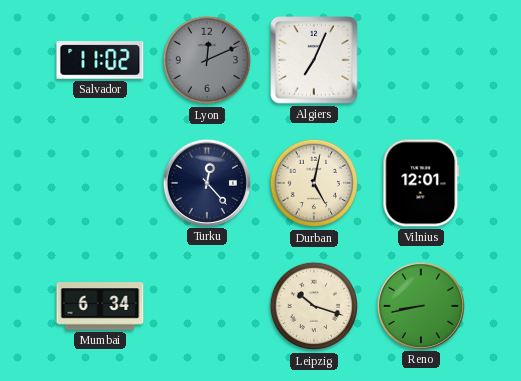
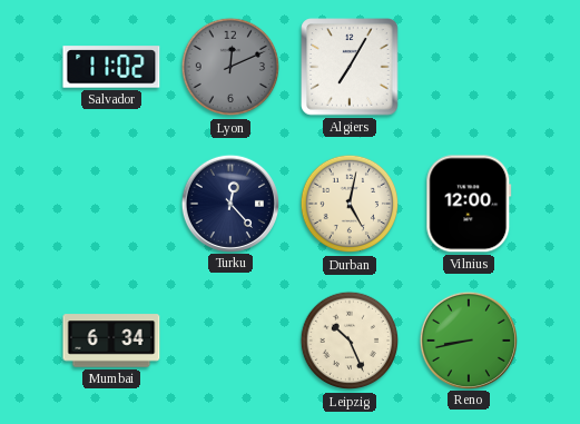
Algiers: 7:04 -> 7:05
Vilnius: 12:01 -> 12:00
Leipzig: 10:18 -> 10:26
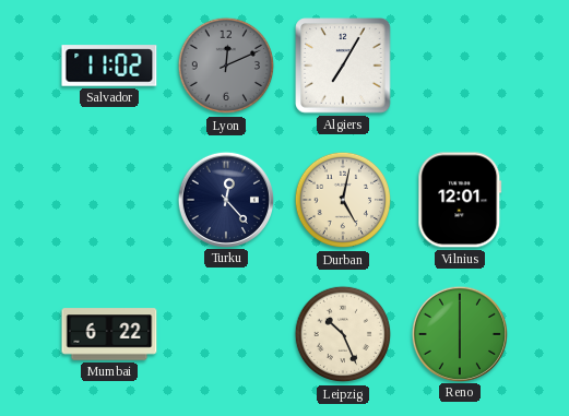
Vilnius: 12:00 -> 12:01
Mumbai: 6:34 -> 6:22
Reno: 8:43 -> 6:00
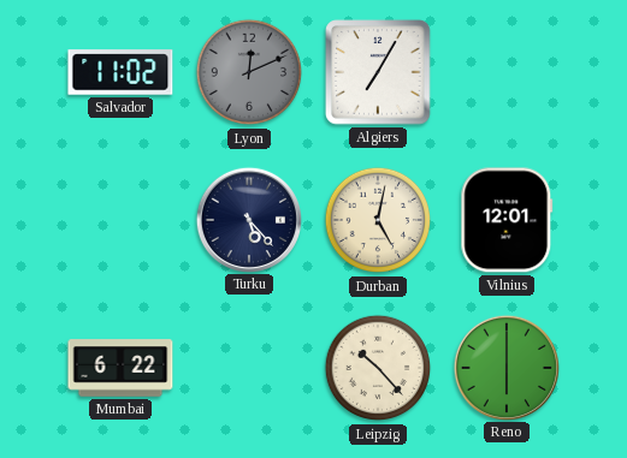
Turku: 12:23 -> 5:23
Leipzig: 10:26 -> 10:23
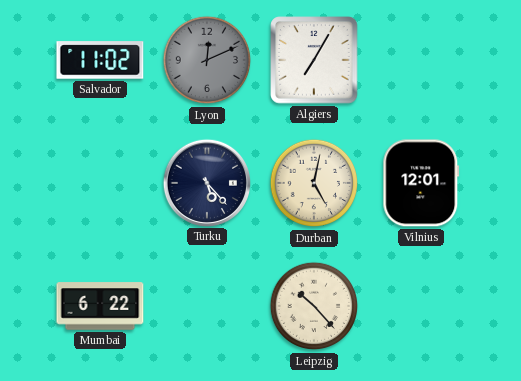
Reno: 6:00 -> none
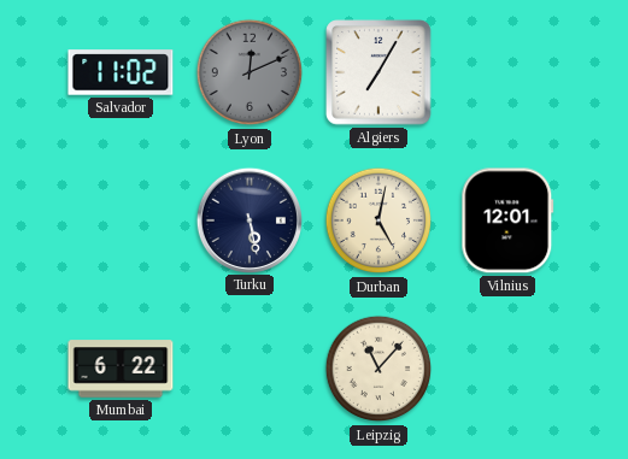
Turku: 5:23 -> 5:28
Leipzig: 10:23 -> 11:07
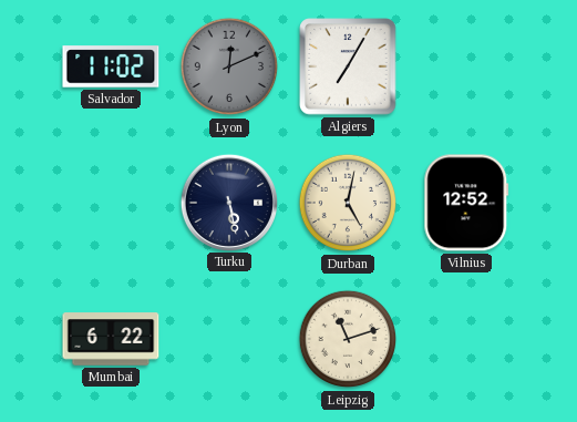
Vilnius: 12:01 -> 12:52
Leipzig: 11:07 -> 11:12
